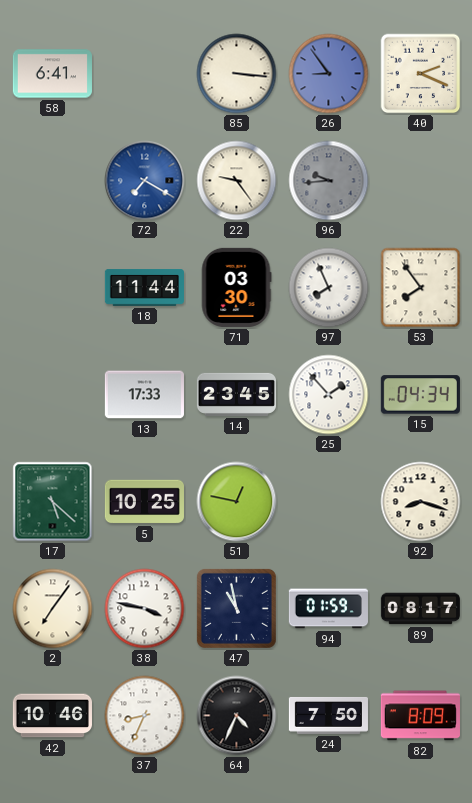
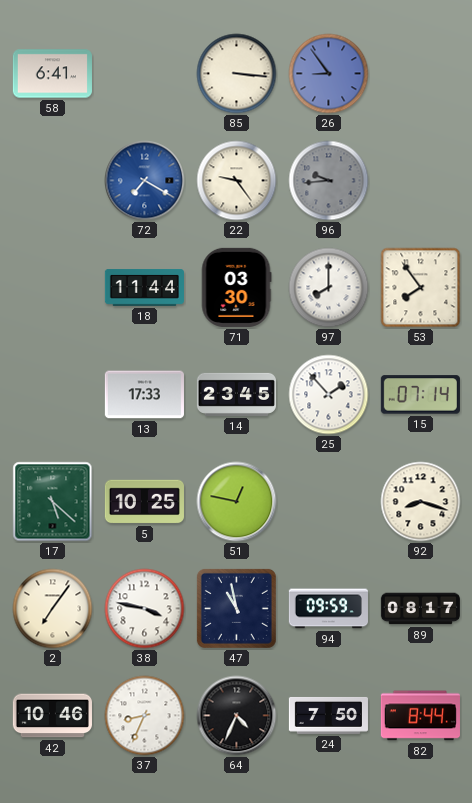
40: 2:19 -> none
97: 7:56 -> 8:00
15: 04:34 -> 07:14
94: 01:59 -> 09:59
82: 8:09 -> 8:44
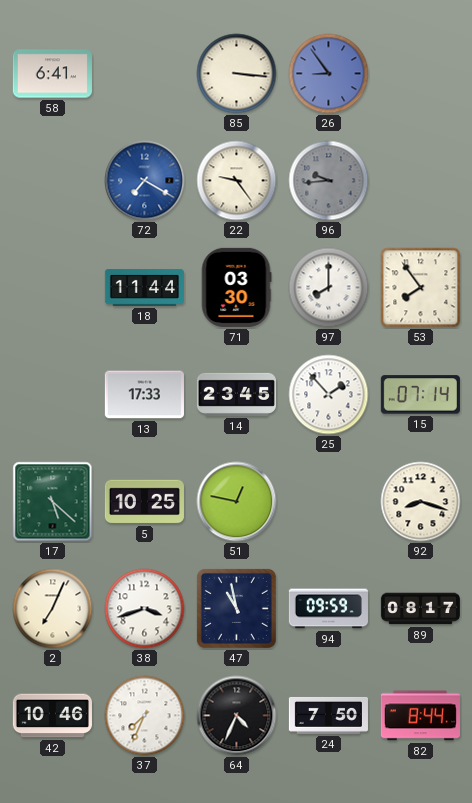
2: 7:06 -> 7:04
38: 3:47 -> 3:42
37: 8:34 -> 7:34
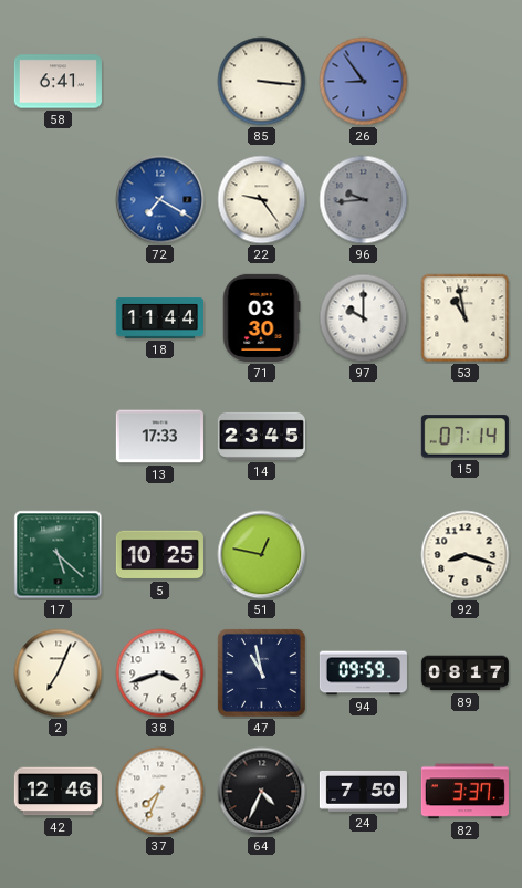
97: 8:00 -> 10:00
53: 7:54 -> 10:58
25: 1:53 -> none
42: 10:46 -> 12:46
82: 8:44 -> 3:37
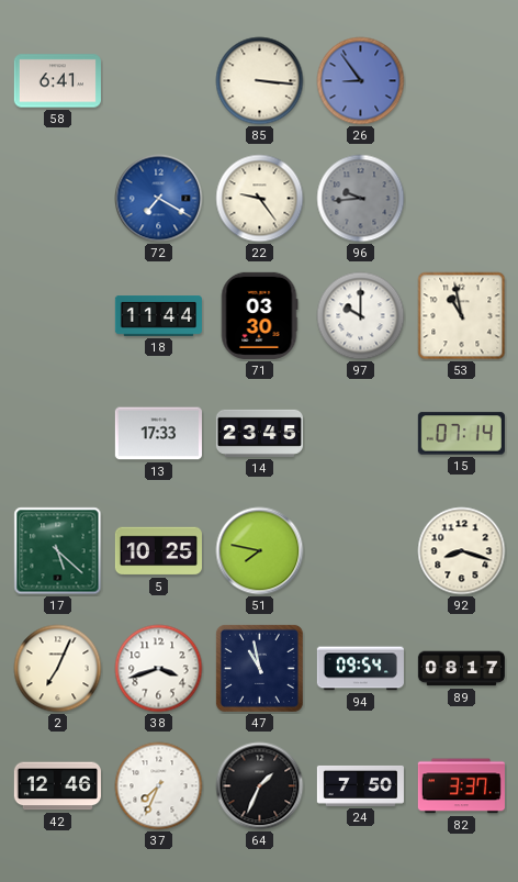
51: 12:47 -> 7:47
94: 09:59 -> 09:54
64: 4:34 -> 1:34
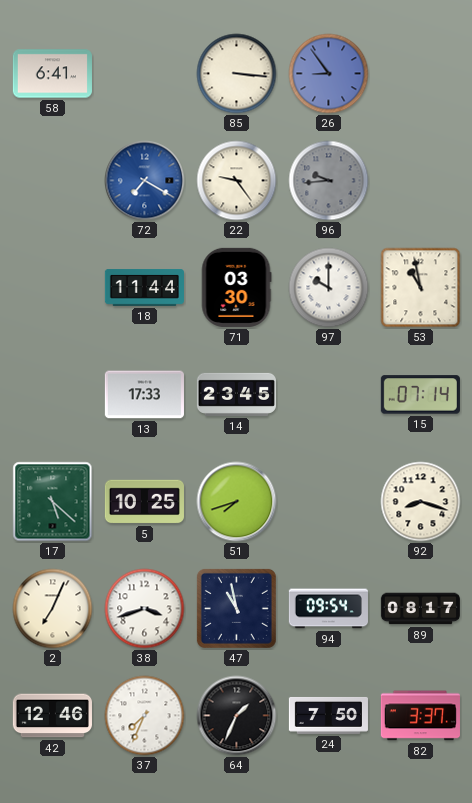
51: 7:47 -> 7:42
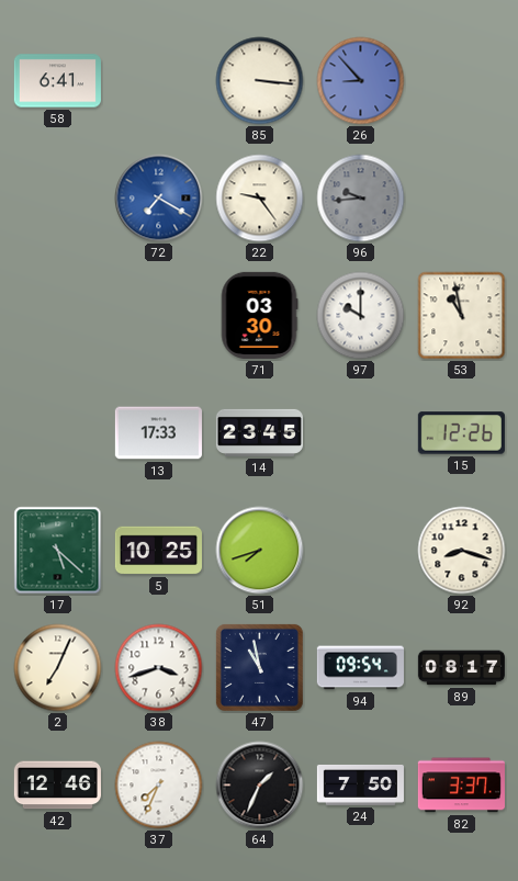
26: 8:54 -> 8:53
18: 11:44 -> none
15: 07:14 -> 12:26
